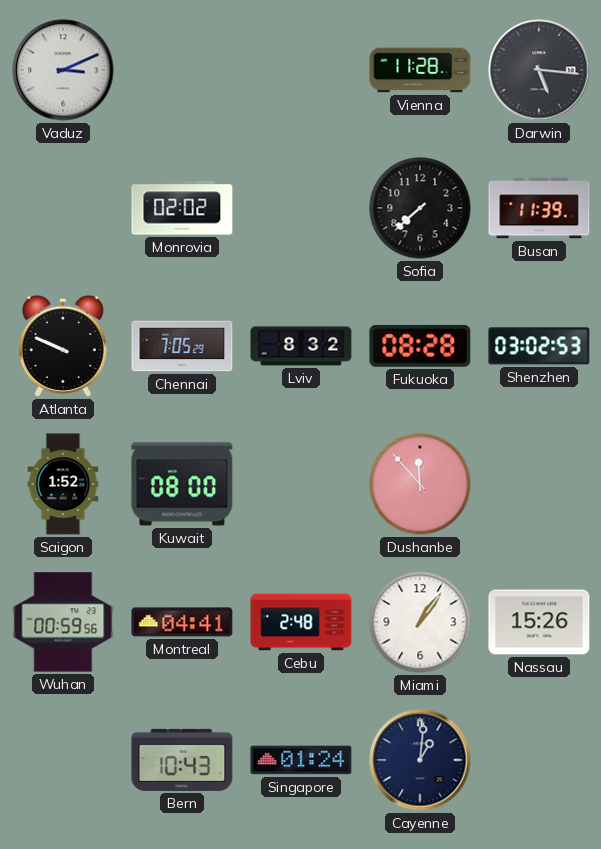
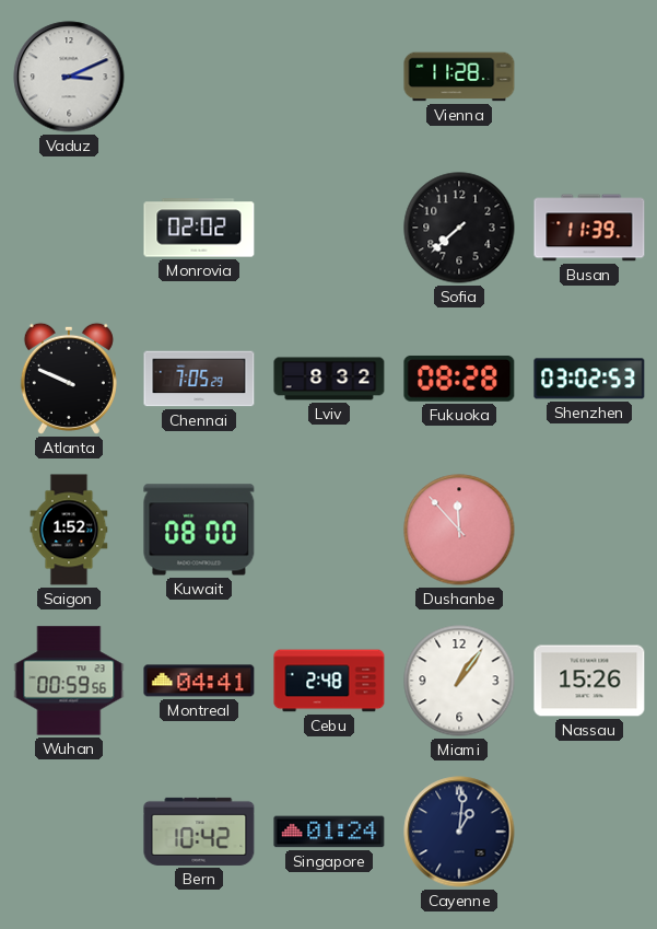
Darwin: 5:16 -> none
Bern: 10:43 -> 10:42
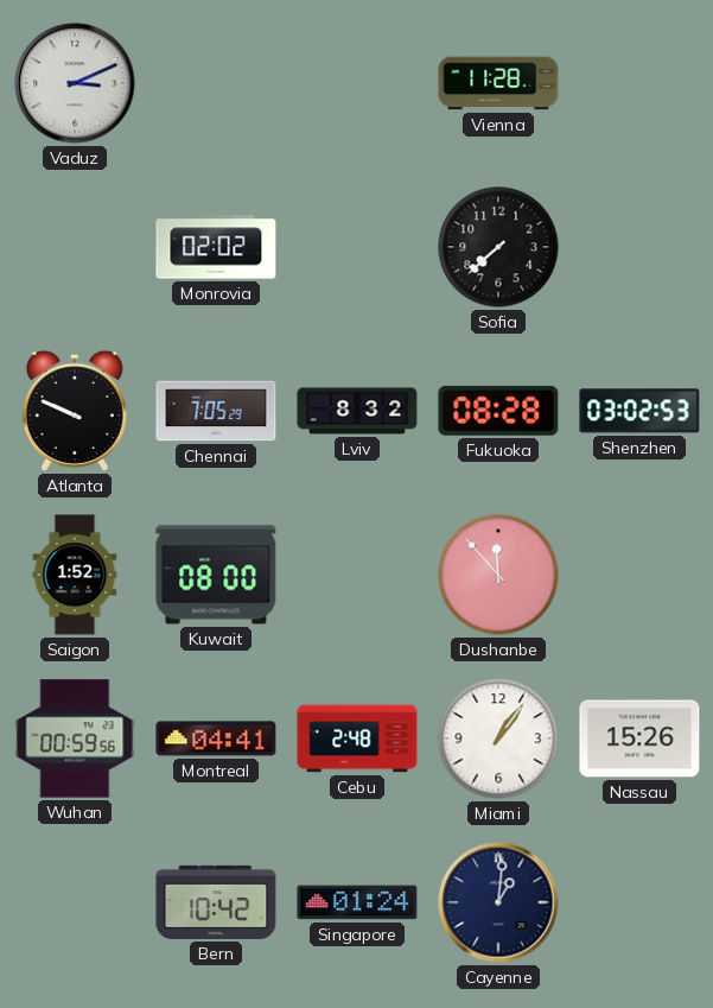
Busan: 11:39 -> none
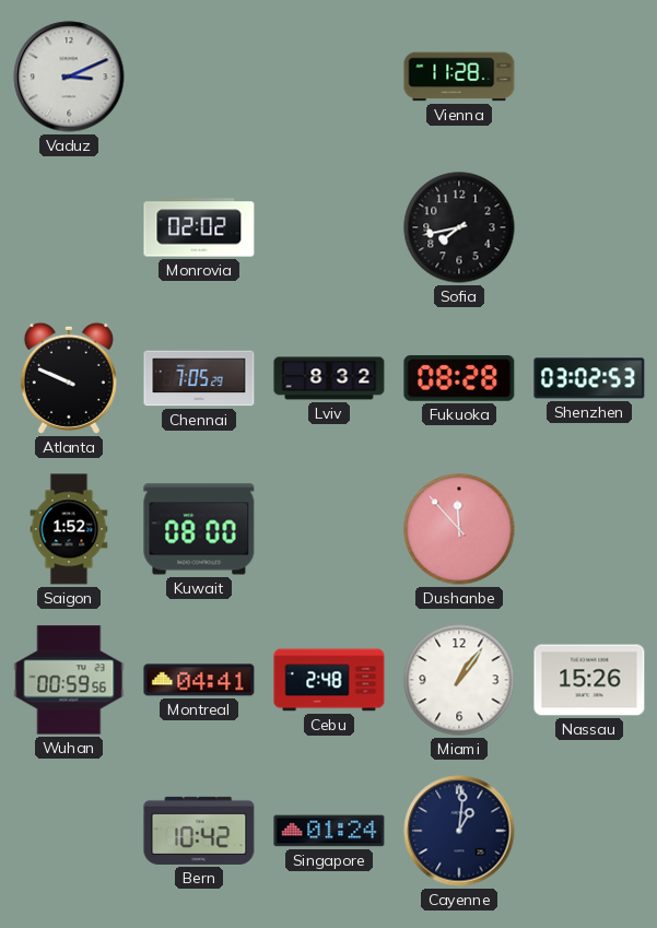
Sofia: 7:38 -> 7:43
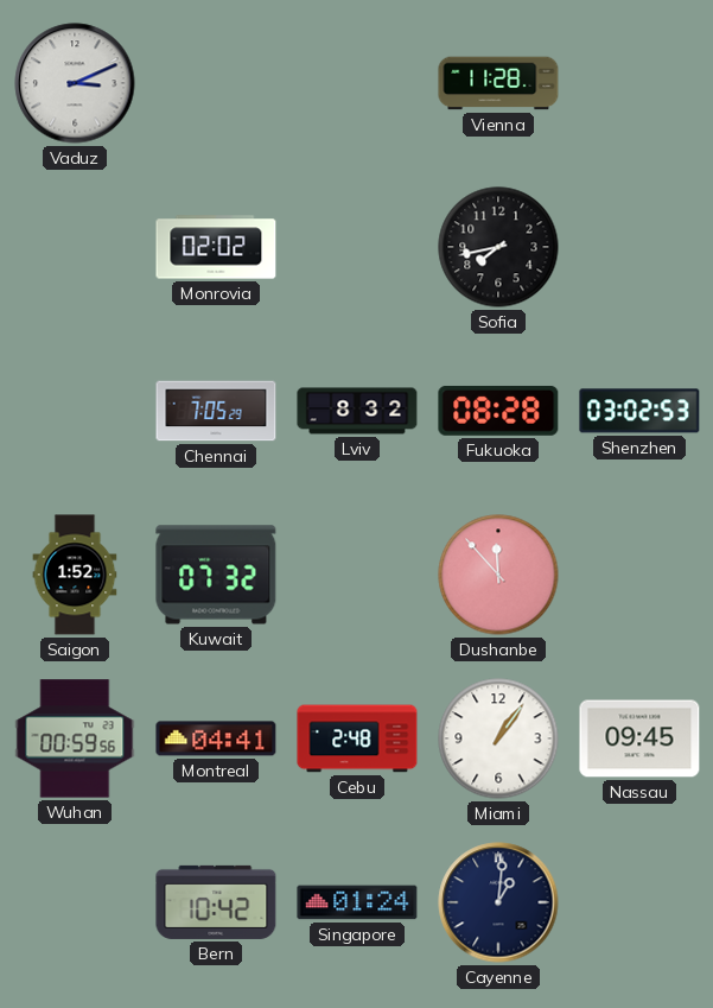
Atlanta: 9:49 -> none
Kuwait: 08:00 -> 07:32
Nassau: 15:26 -> 09:45
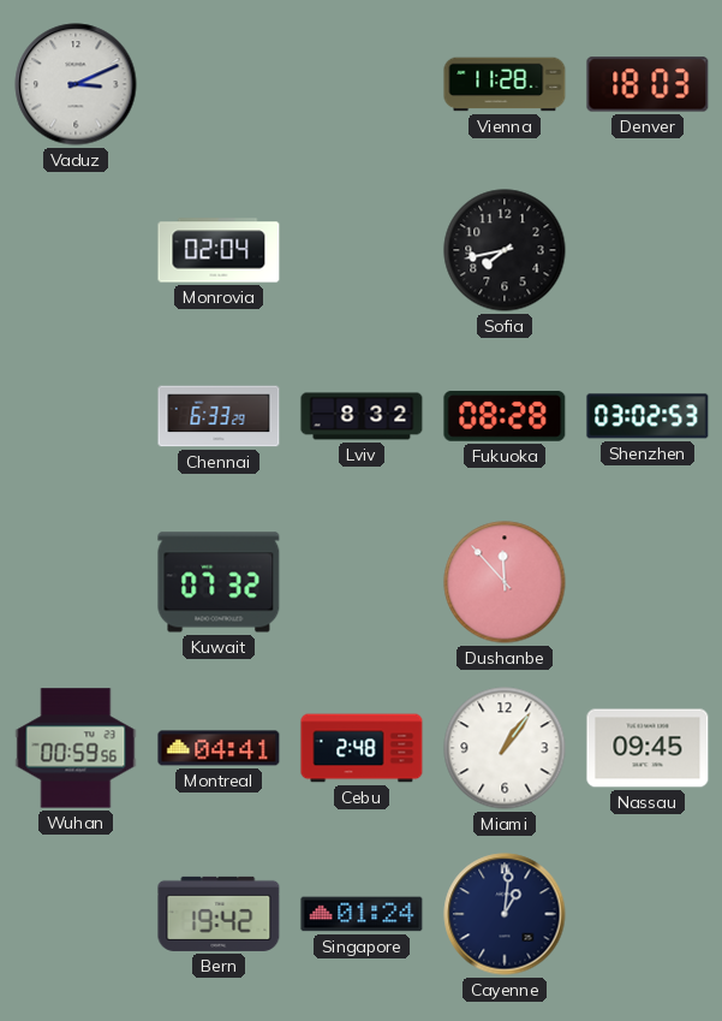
Denver: none -> 18:03
Monrovia: 02:02 -> 02:04
Chennai: 7:05 -> 6:33
Saigon: 1:52 -> none
Bern: 10:42 -> 19:42
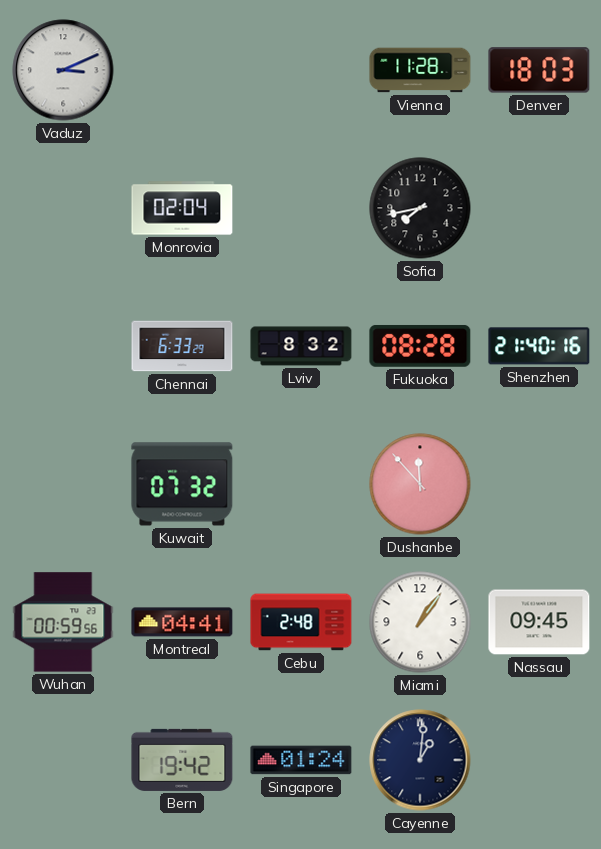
Shenzhen: 03:02 -> 21:40
